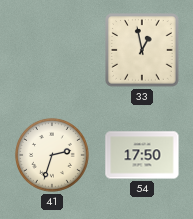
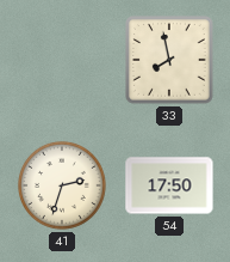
33: 12:58 -> 7:58
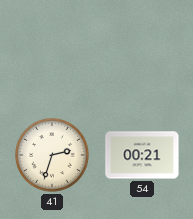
33: 7:58 -> none
54: 17:50 -> 00:21
